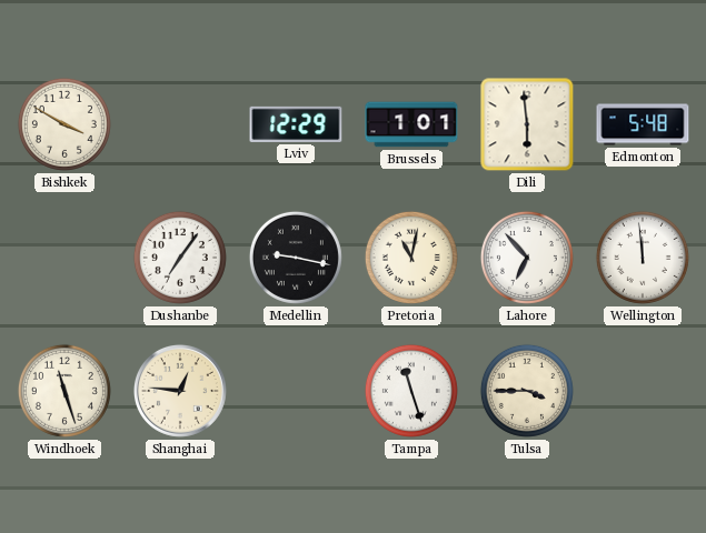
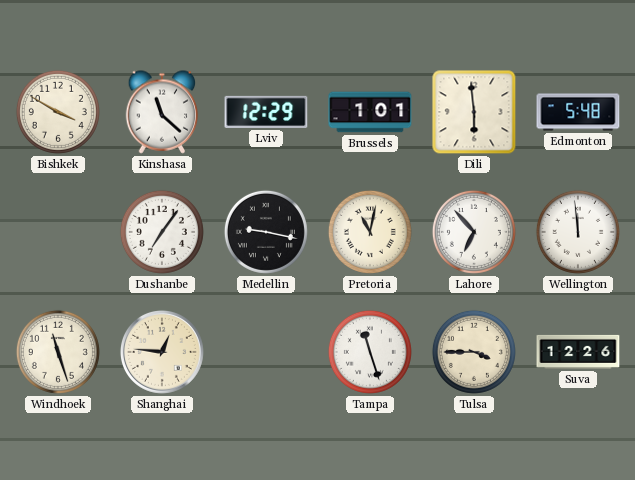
Kinshasa: none -> 11:22
Suva: none -> 12:26
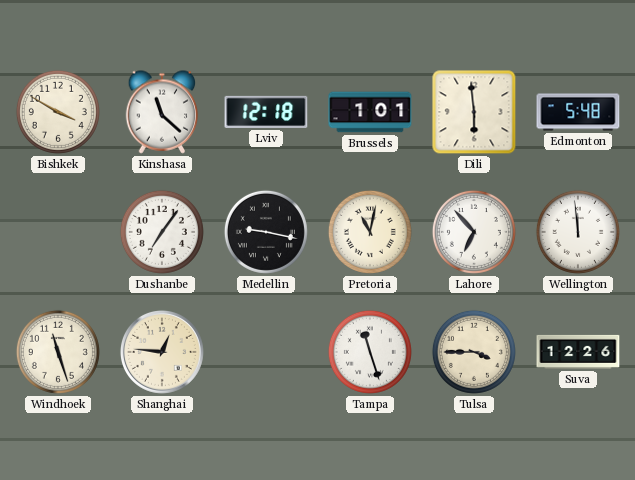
Lviv: 12:29 -> 12:18
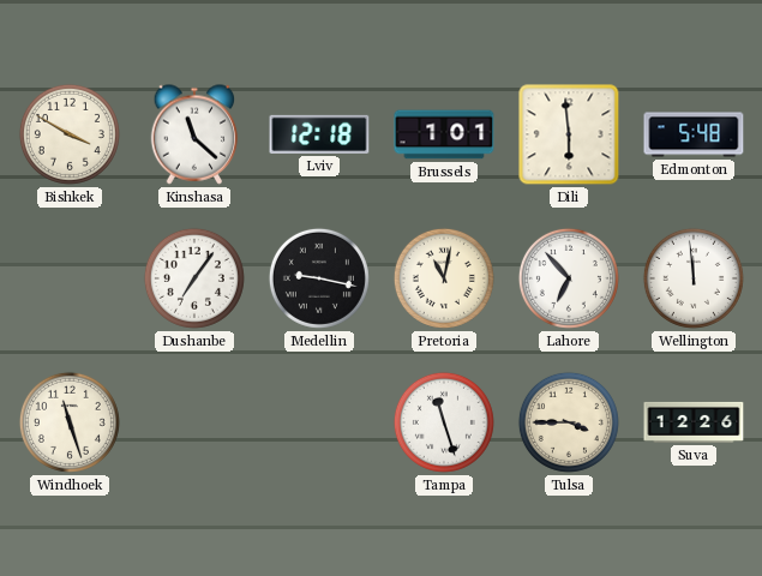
Shanghai: 12:46 -> none
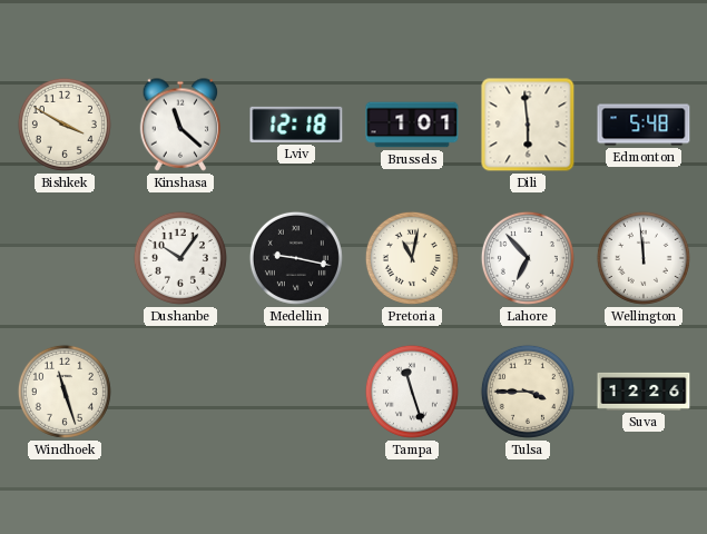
Dushanbe: 7:06 -> 10:06
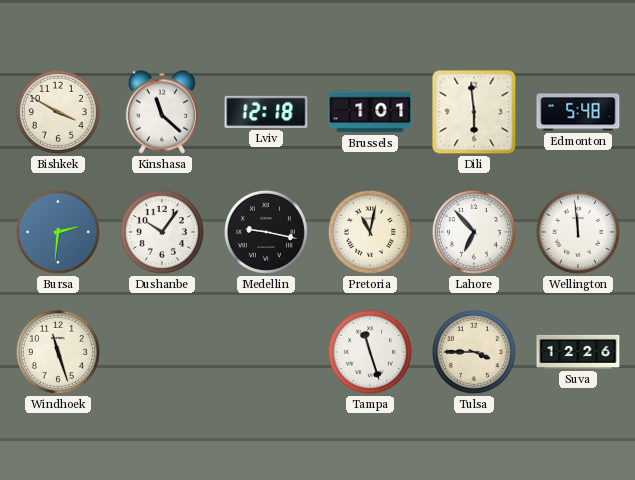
Bursa: none -> 2:31
